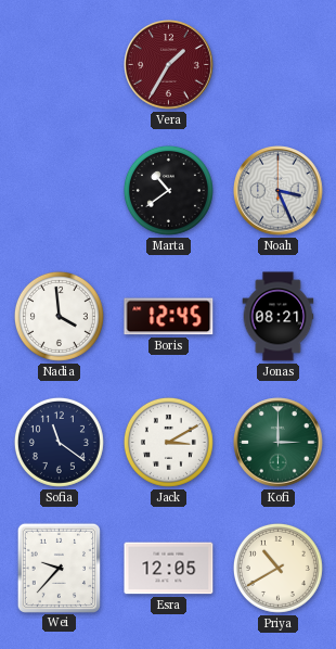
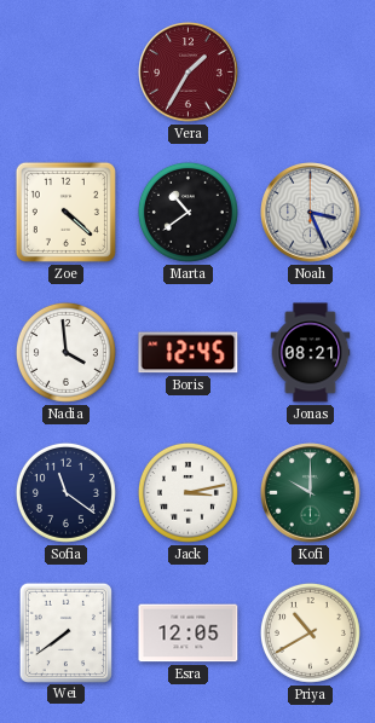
Zoe: none -> 4:22
Jack: 3:10 -> 3:13
Kofi: 3:00 -> 10:00
Wei: 9:37 -> 7:39
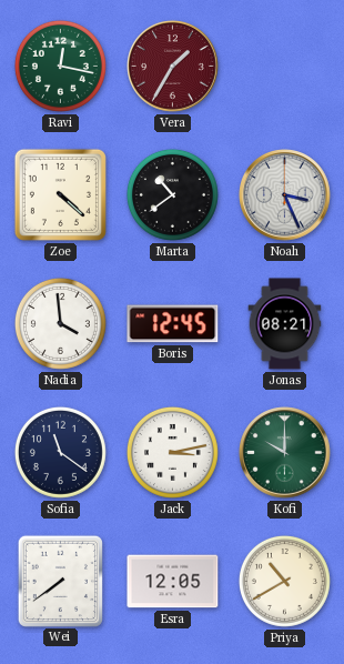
Ravi: none -> 12:17
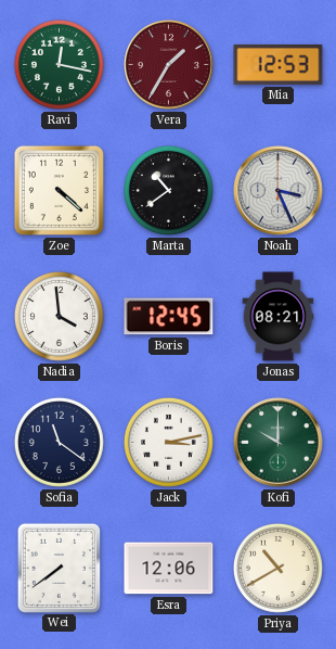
Mia: none -> 12:53
Esra: 12:05 -> 12:06
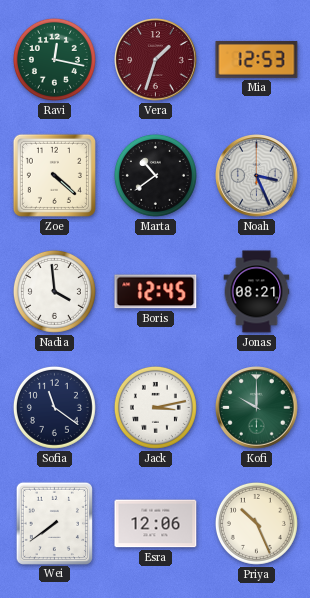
Vera: 1:35 -> 1:33
Priya: 10:40 -> 10:26
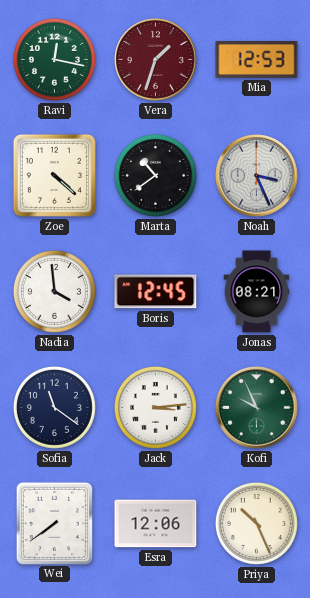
Jack: 3:13 -> 3:14
Kofi: 10:00 -> 9:56
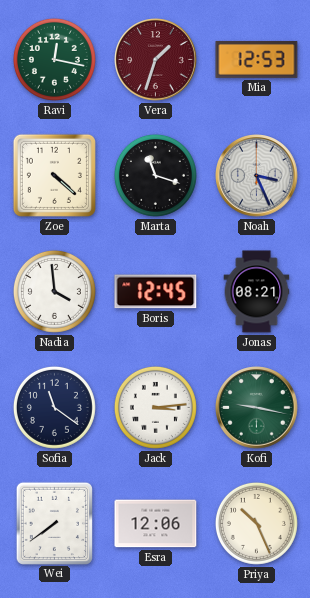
Marta: 10:39 -> 11:18
Kofi: 9:56 -> 9:17
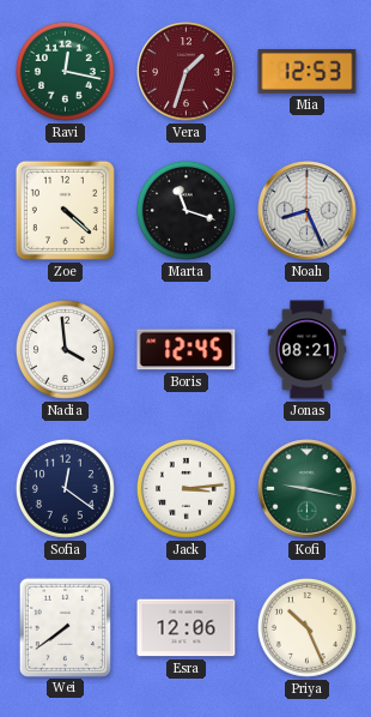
Noah: 3:26 -> 8:26
Sofia: 11:21 -> 12:21
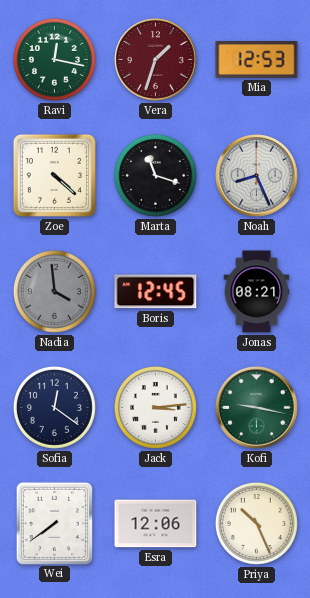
Nadia dial: white -> grey
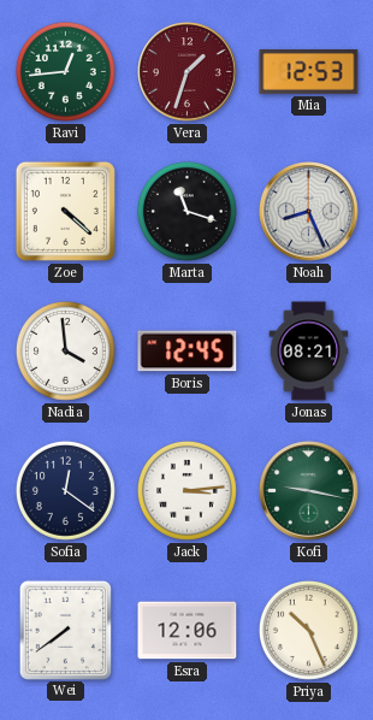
Ravi: 12:17 -> 12:44
Nadia dial: grey -> white
